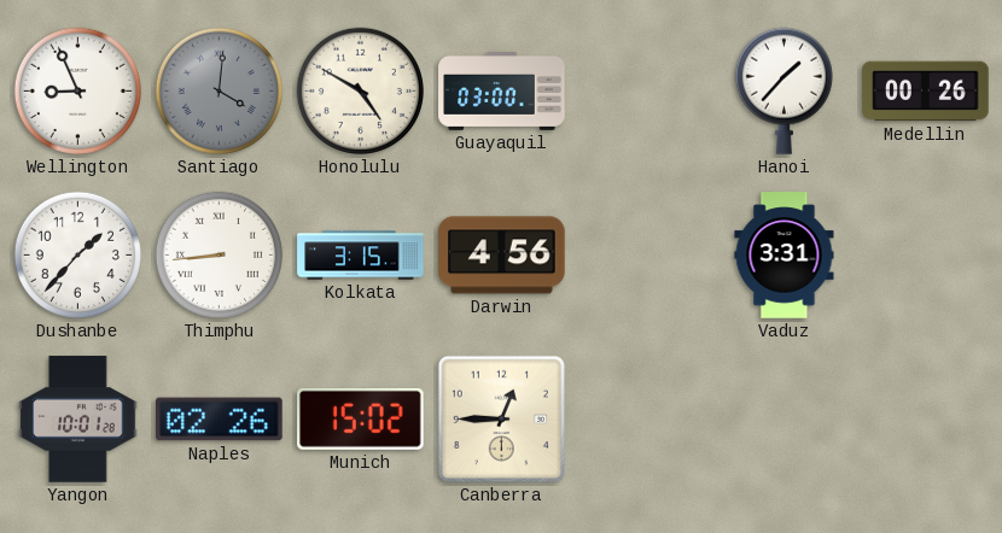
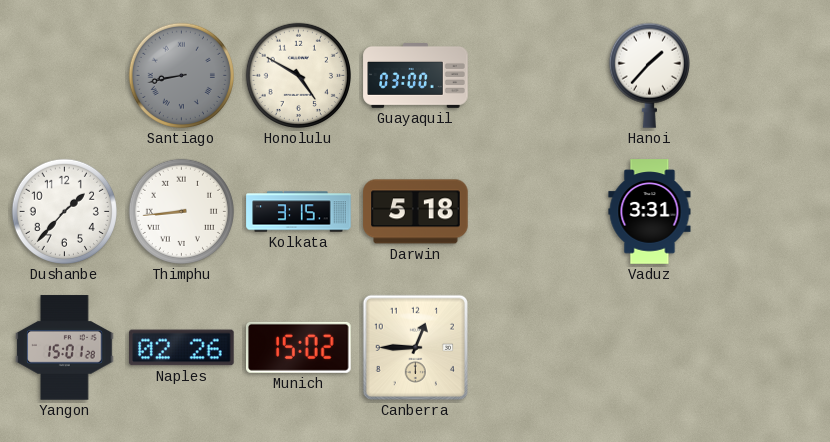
Wellington: 8:56 -> none
Santiago: 4:01 -> 8:43
Medellin: 00:26 -> none
Darwin: 4:56 -> 5:18
Yangon: 10:01 -> 15:01
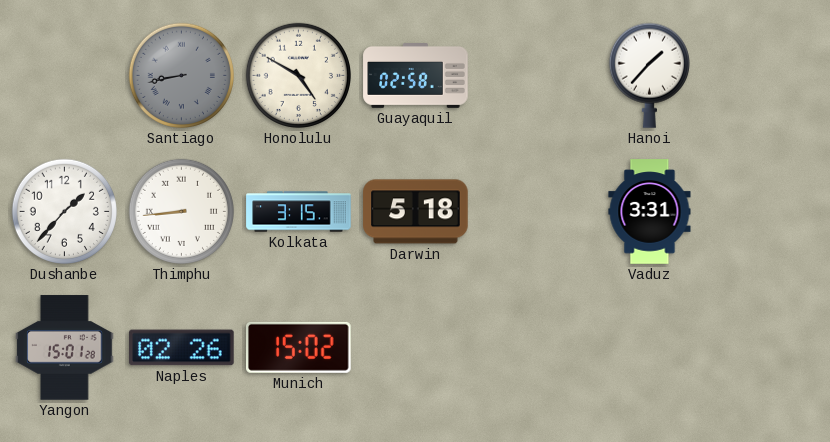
Guayaquil: 03:00 -> 02:58
Canberra: 12:45 -> none
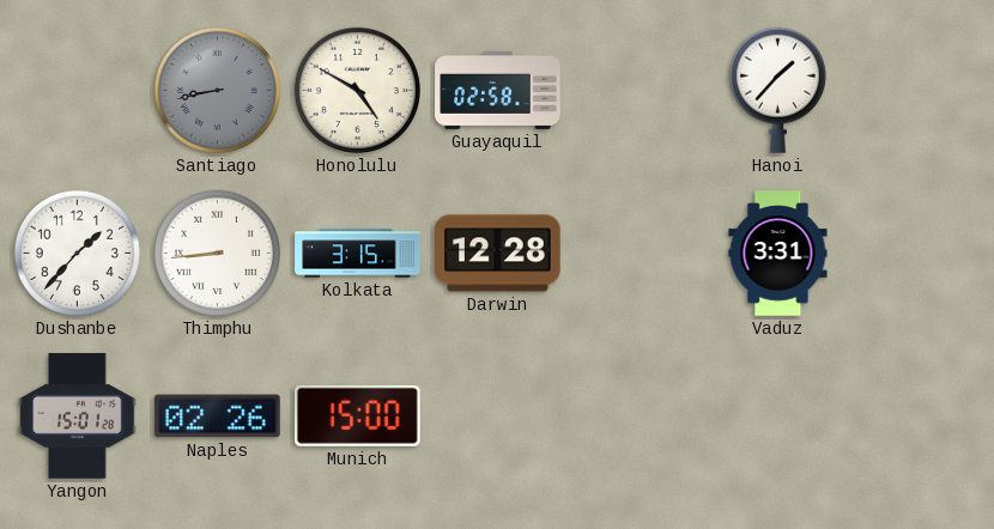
Darwin: 5:18 -> 12:28
Munich: 15:02 -> 15:00
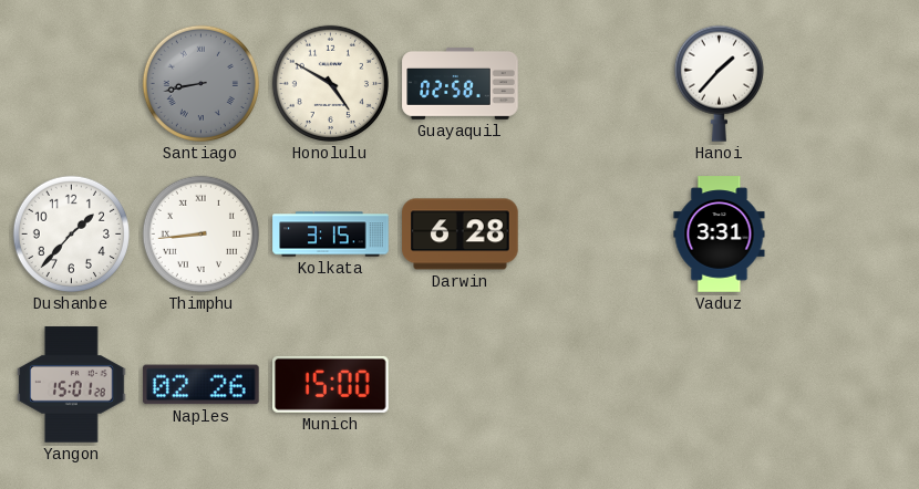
Darwin: 12:28 -> 6:28
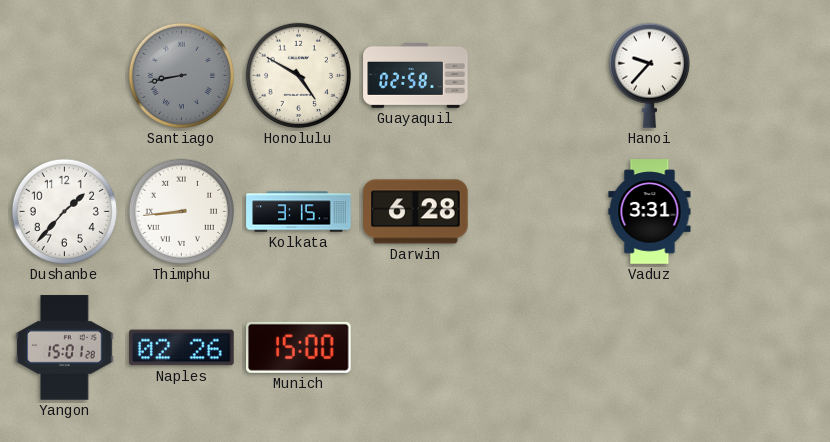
Hanoi: 1:37 -> 9:37
